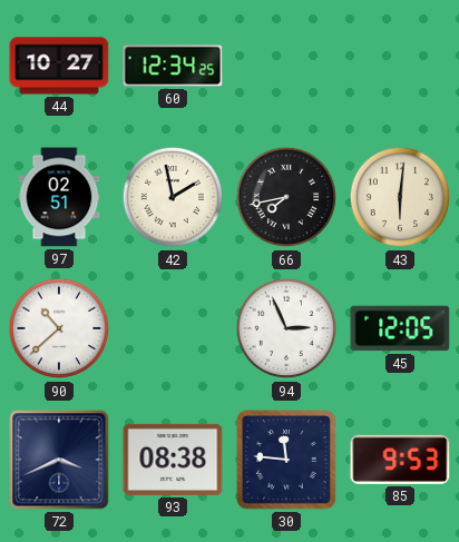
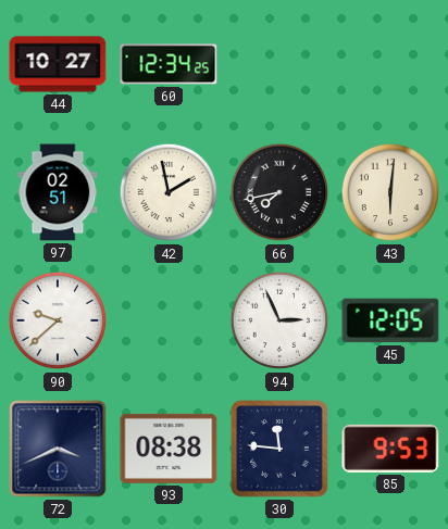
90: 10:38 -> 9:38
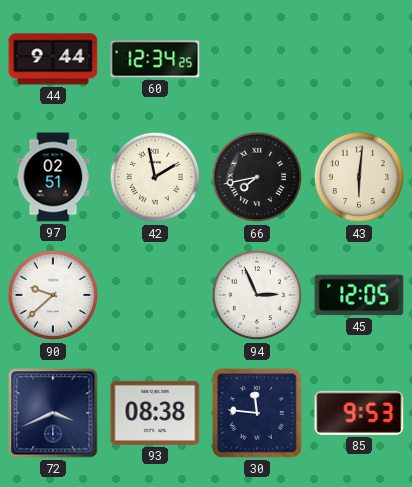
44: 10:27 -> 9:44
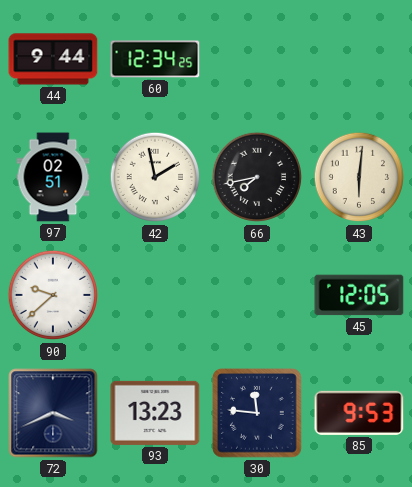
94: 2:56 -> none
93: 08:38 -> 13:23
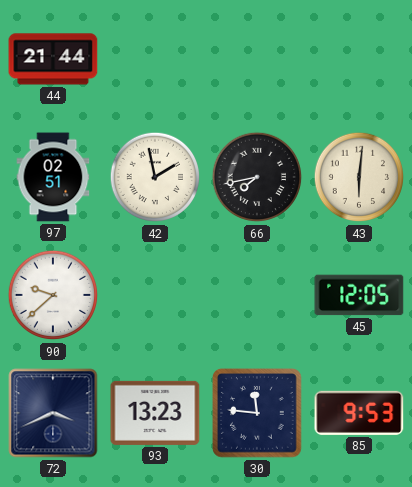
44: 9:44 -> 21:44
60: 12:34 -> none
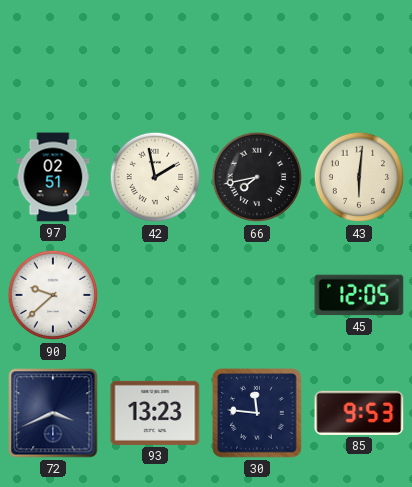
44: 21:44 -> none
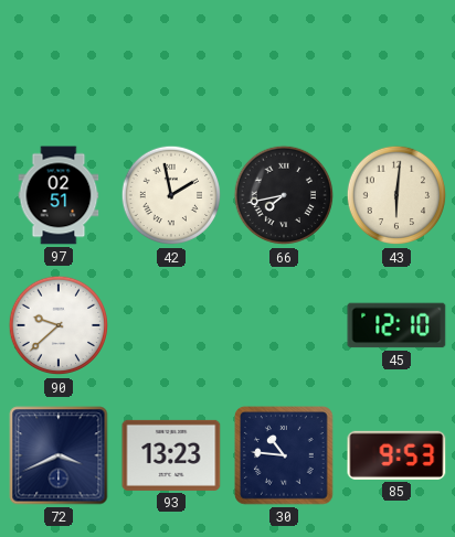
45: 12:05 -> 12:10
30: 11:46 -> 10:46
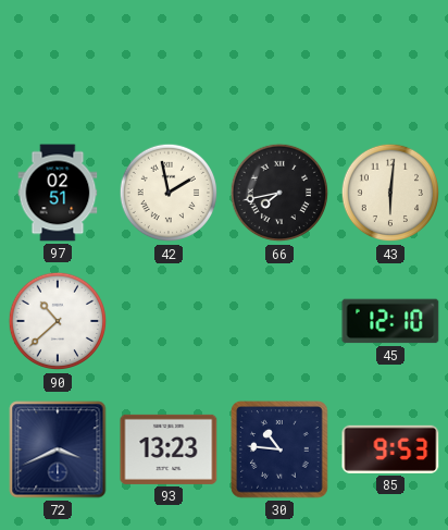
90: 9:38 -> 10:38
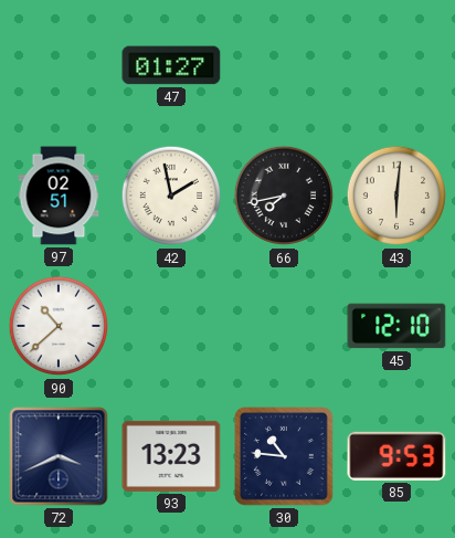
47: none -> 01:27
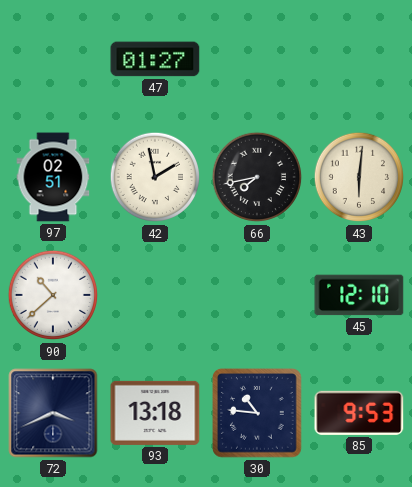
93: 13:23 -> 13:18
